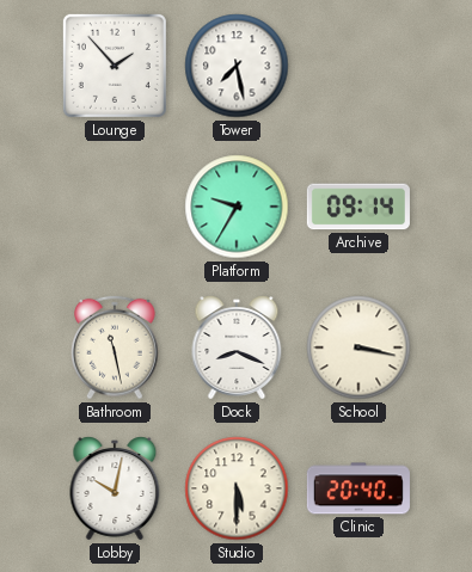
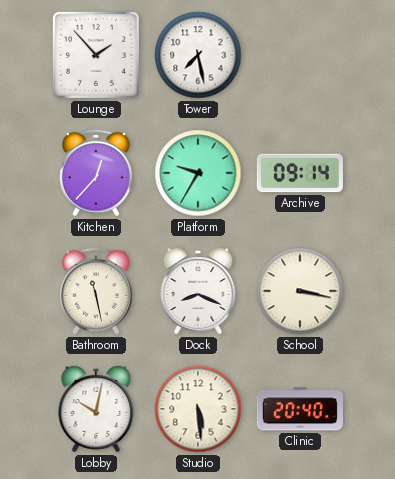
Kitchen: none -> 12:37
Studio: 5:30 -> 5:29
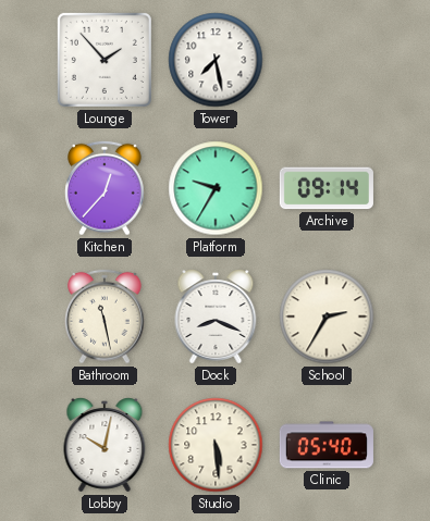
School: 3:17 -> 2:35
Clinic: 20:40 -> 05:40
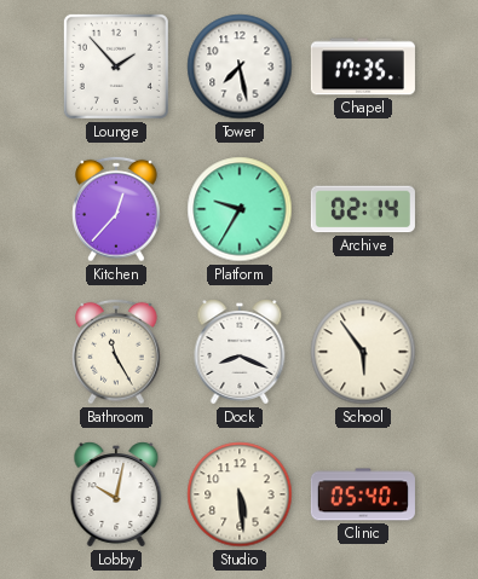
Chapel: none -> 17:35
Archive: 09:14 -> 02:14
Bathroom: 11:28 -> 11:25
School: 2:35 -> 5:54
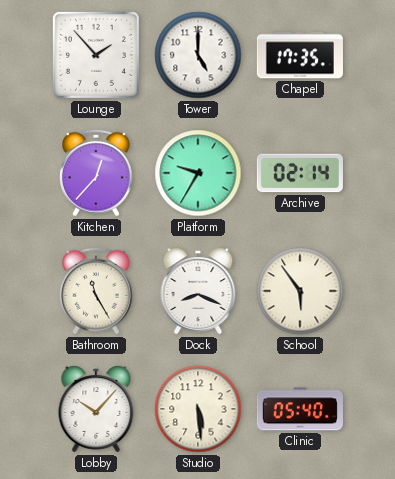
Tower: 7:28 -> 5:00
Lobby: 10:02 -> 10:07
